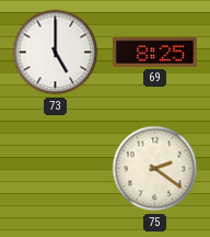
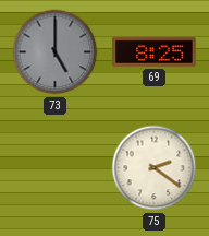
73 dial: white -> grey
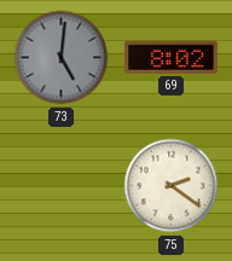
73: 5:00 -> 5:01
69: 8:25 -> 8:02
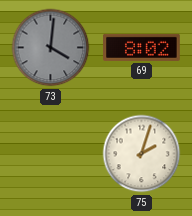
73: 5:01 -> 4:01
75: 2:21 -> 2:03
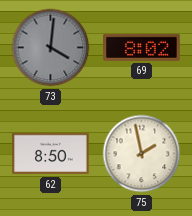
62: none -> 8:50
75: 2:03 -> 1:58
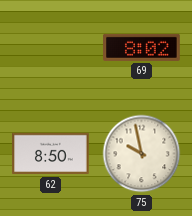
73: 4:01 -> none
75: 1:58 -> 9:58
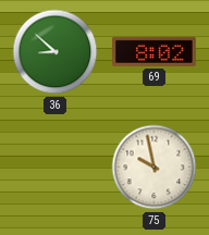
36: none -> 8:52
62: 8:50 -> none
